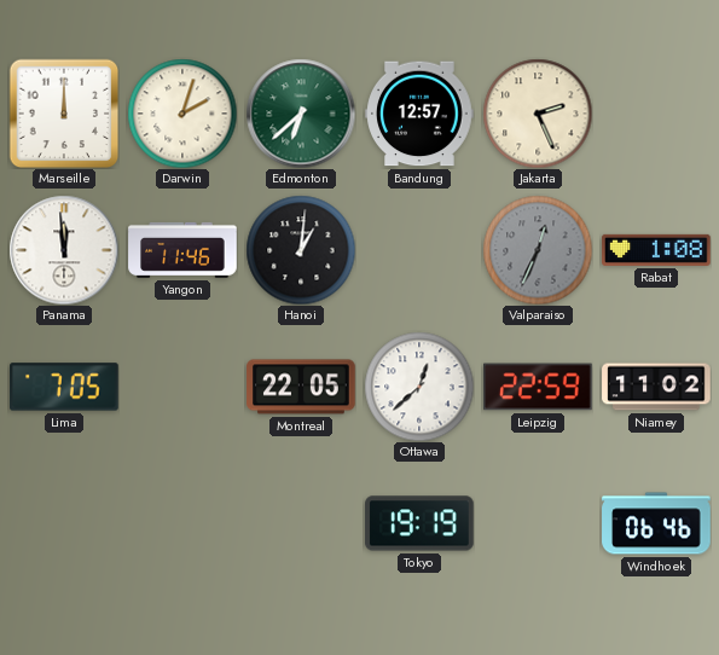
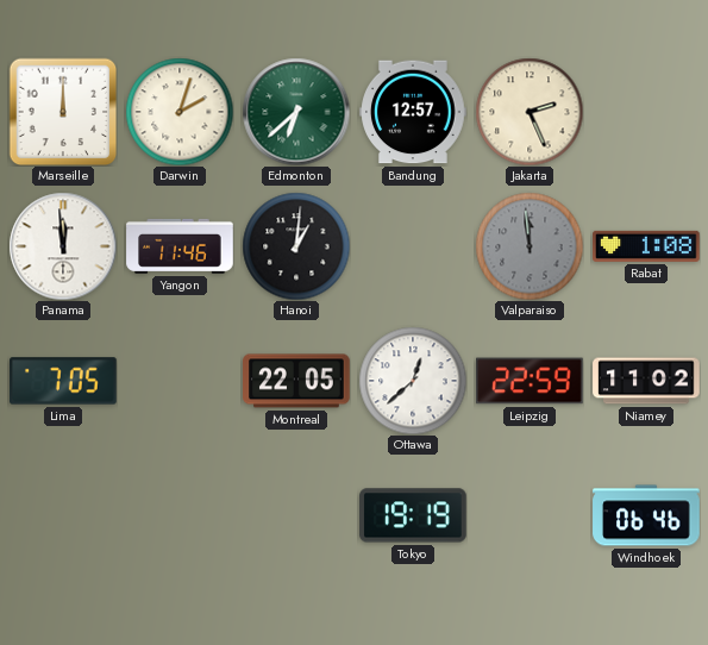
Valparaiso: 12:34 -> 11:59
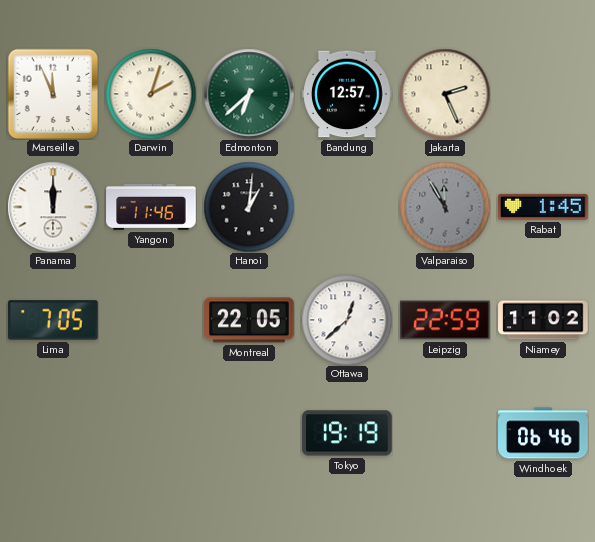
Marseille: 12:00 -> 11:56
Panama: 11:59 -> 12:00
Valparaiso: 11:59 -> 11:55
Rabat: 1:08 -> 1:45
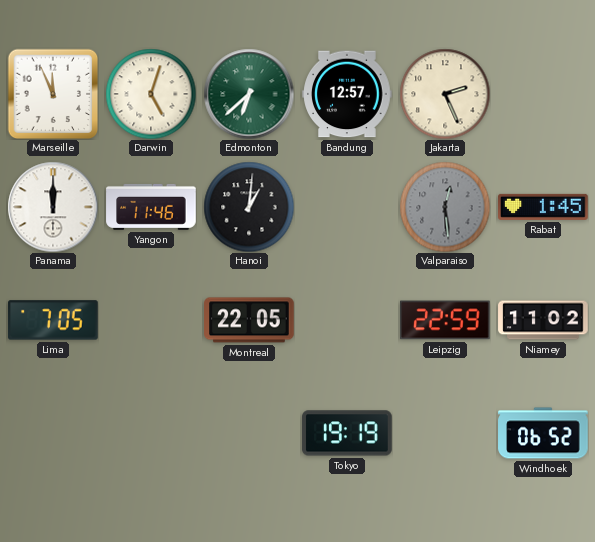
Darwin: 2:03 -> 5:03
Valparaiso: 11:55 -> 12:29
Ottawa: 12:38 -> none
Windhoek: 06:46 -> 06:52
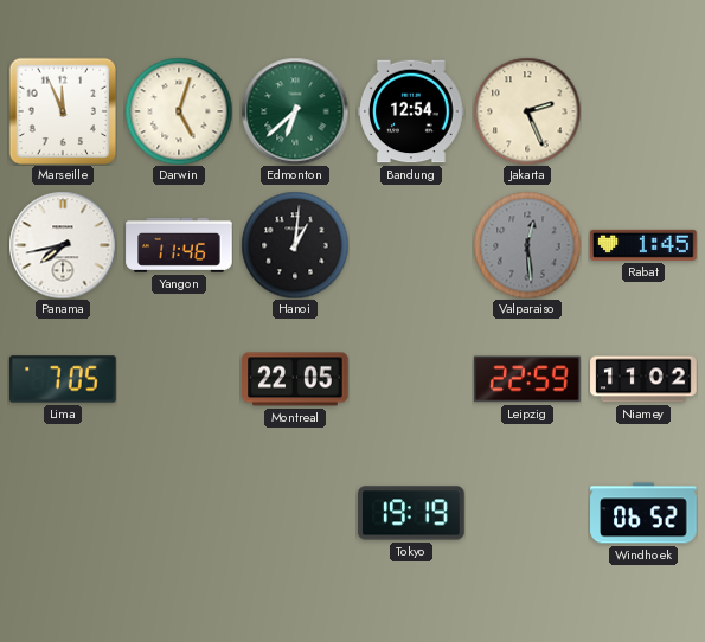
Bandung: 12:57 -> 12:54
Panama: 12:00 -> 7:43
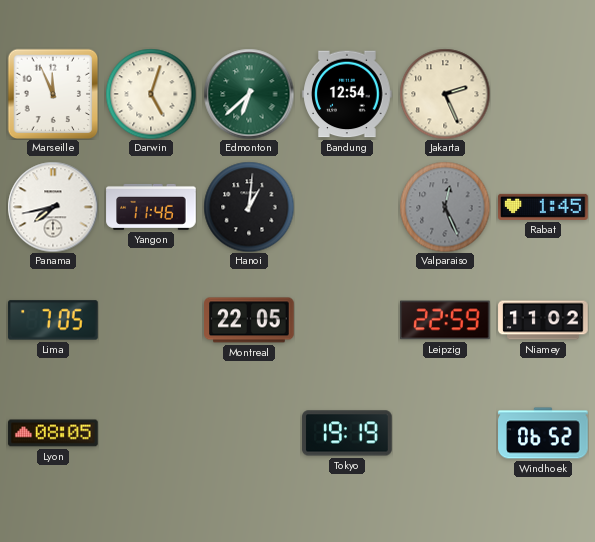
Valparaiso: 12:29 -> 12:26
Lyon: none -> 08:05
